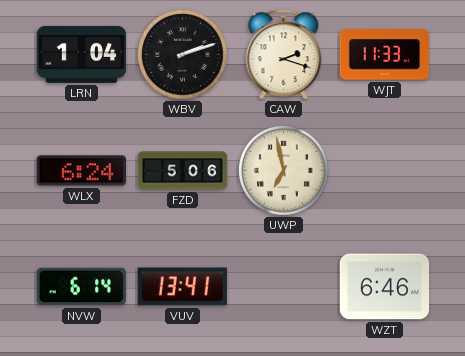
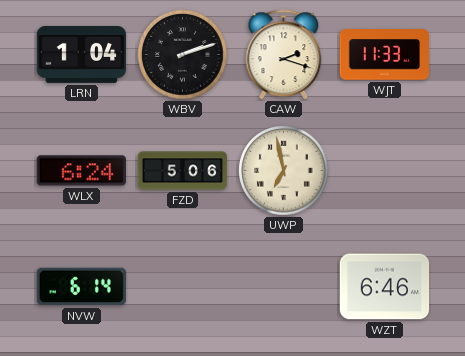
VUV: 13:41 -> none
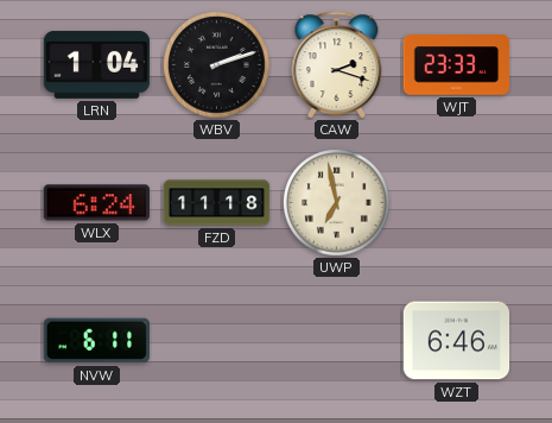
WJT: 11:33 -> 23:33
FZD: 5:06 -> 11:18
NVW: 6:14 -> 6:11
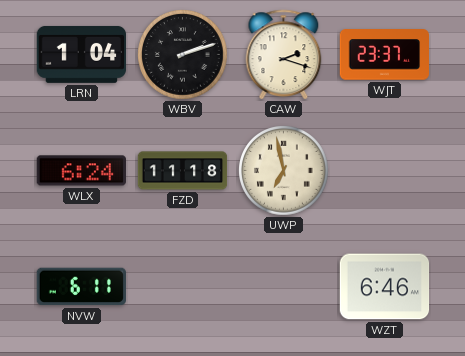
WJT: 23:33 -> 23:37
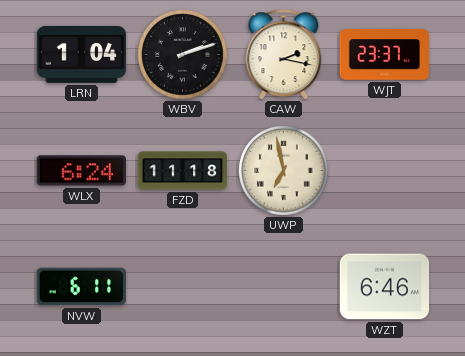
CAW: 2:18 -> 2:17
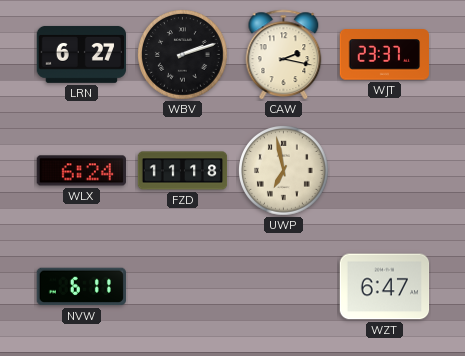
LRN: 1:04 -> 6:27
WZT: 6:46 -> 6:47
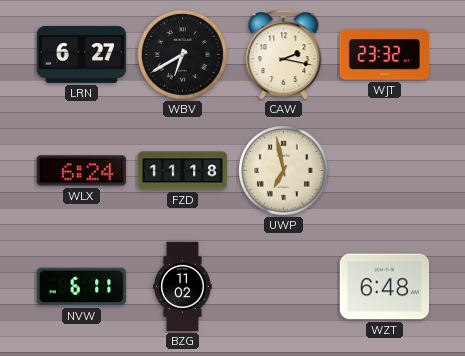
WBV: 2:12 -> 6:40
WJT: 23:37 -> 23:32
BZG: none -> 11:02
WZT: 6:47 -> 6:48
